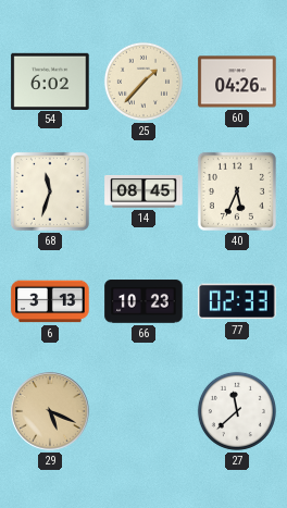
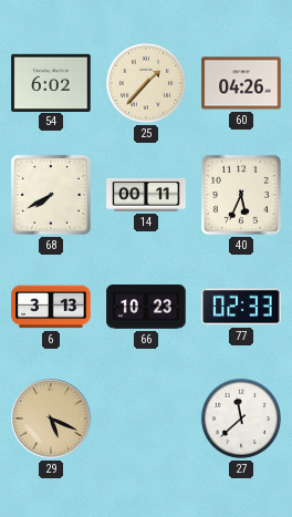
68: 11:33 -> 7:40
14: 08:45 -> 00:11
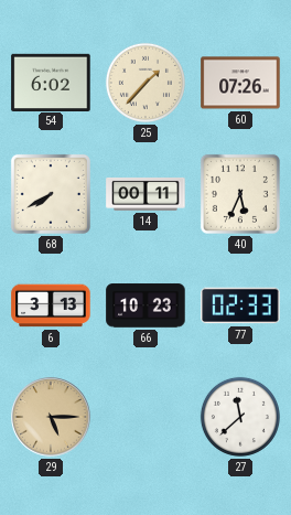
60: 04:26 -> 07:26
29: 5:19 -> 5:15
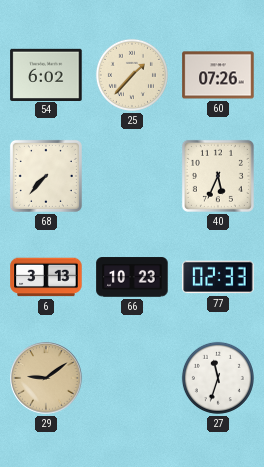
68: 7:40 -> 7:37
14: 00:11 -> none
29: 5:15 -> 9:09
27: 11:38 -> 11:33
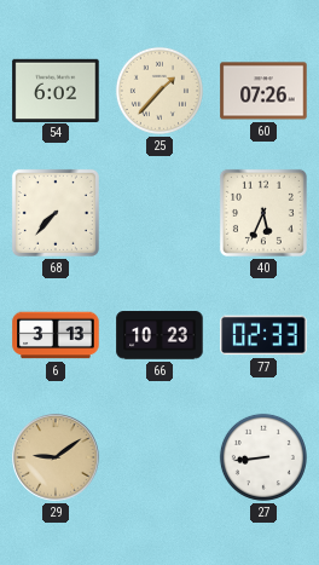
27: 11:33 -> 8:44
